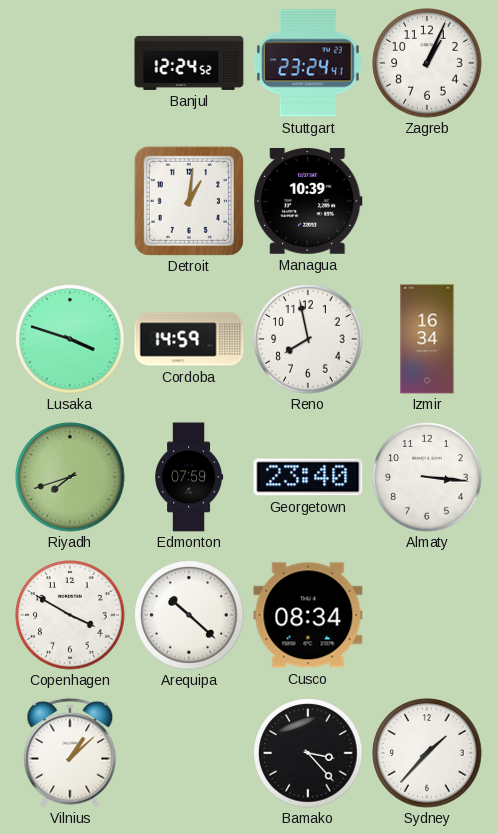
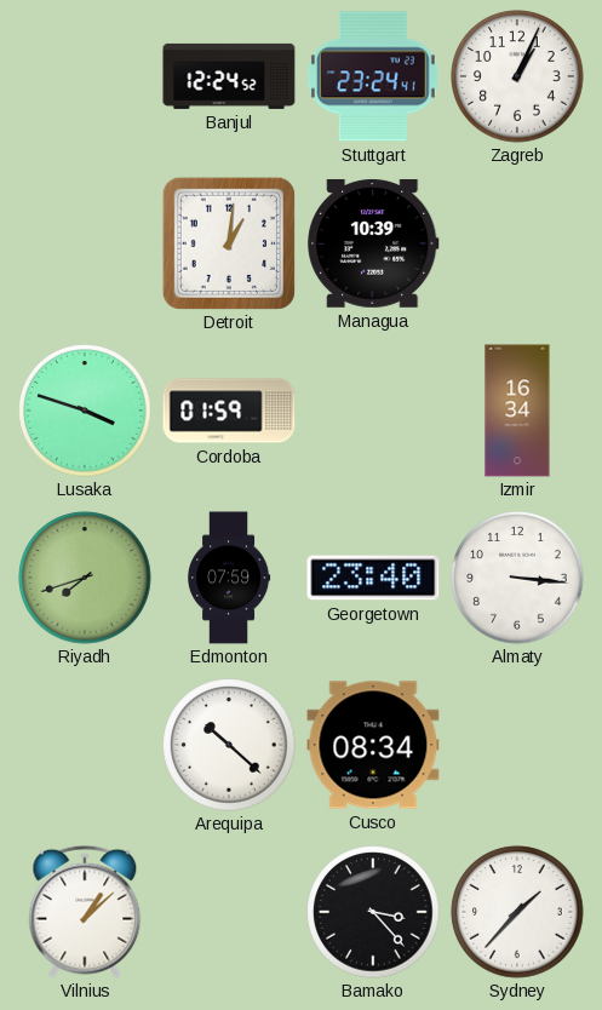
Cordoba: 14:59 -> 01:59
Reno: 7:58 -> none
Copenhagen: 3:50 -> none
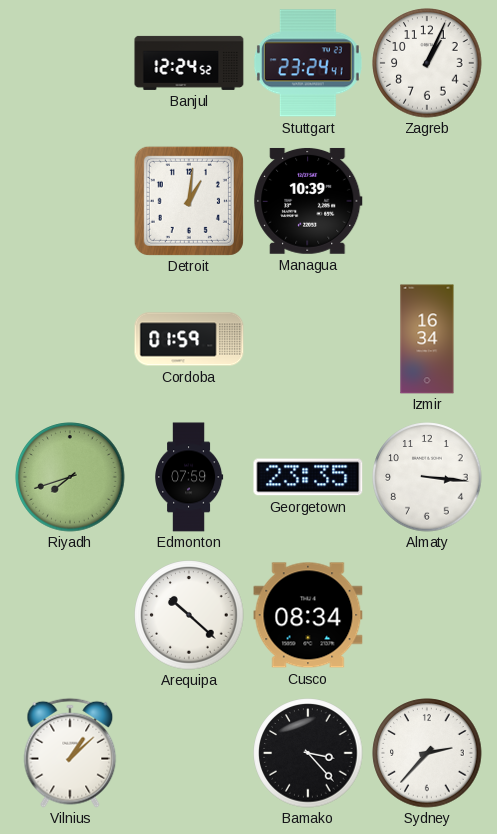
Lusaka: 3:48 -> none
Georgetown: 23:40 -> 23:35
Sydney: 1:37 -> 2:37
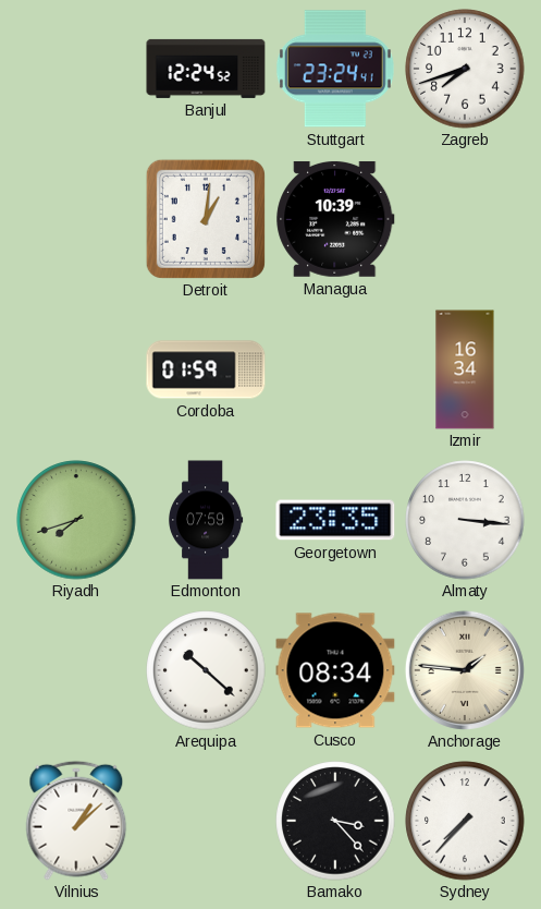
Zagreb: 1:04 -> 7:42
Anchorage: none -> 1:46
Sydney: 2:37 -> 7:37
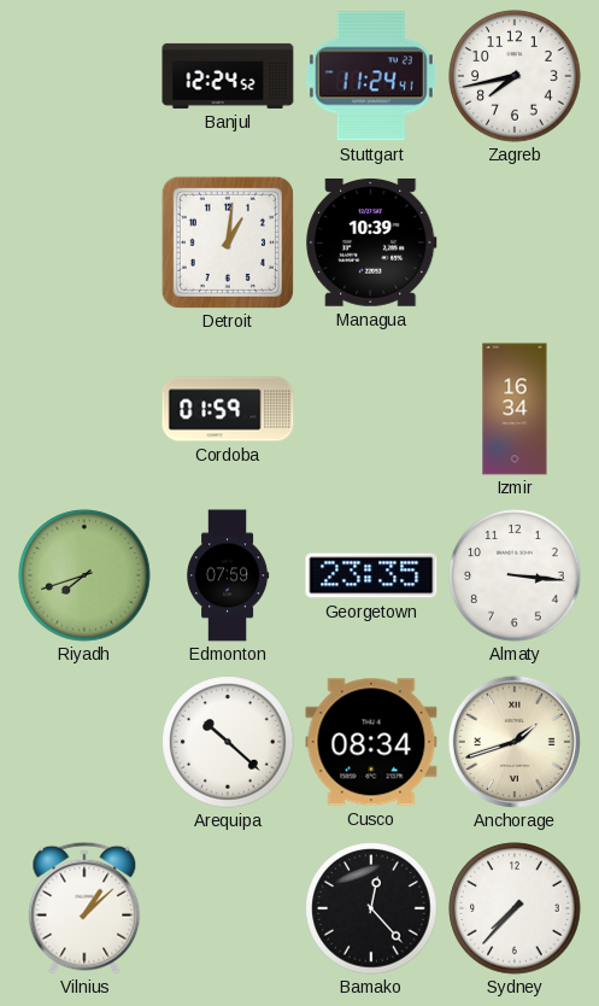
Stuttgart: 23:24 -> 11:24
Zagreb: 7:42 -> 7:43
Anchorage: 1:46 -> 1:42
Bamako: 3:23 -> 12:23
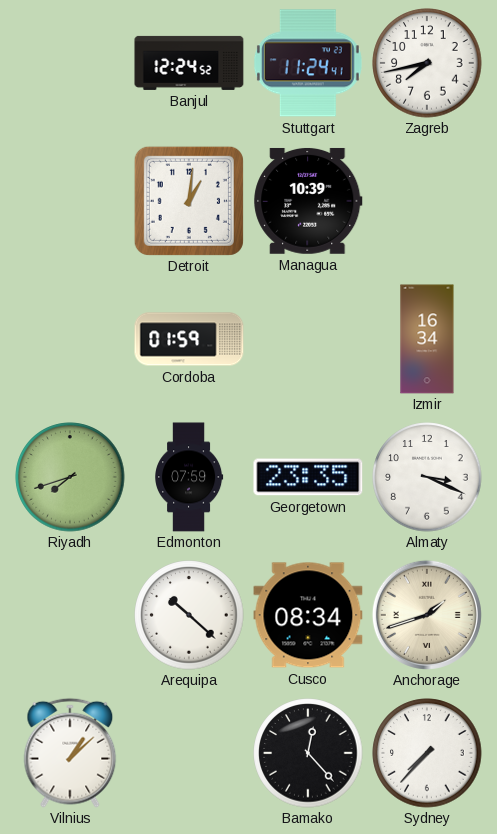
Almaty: 3:16 -> 3:19
